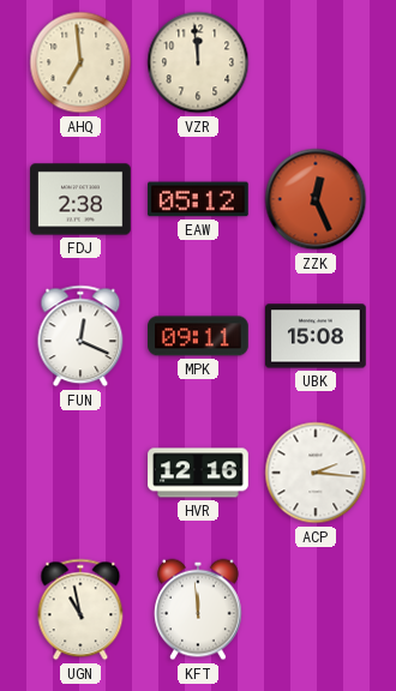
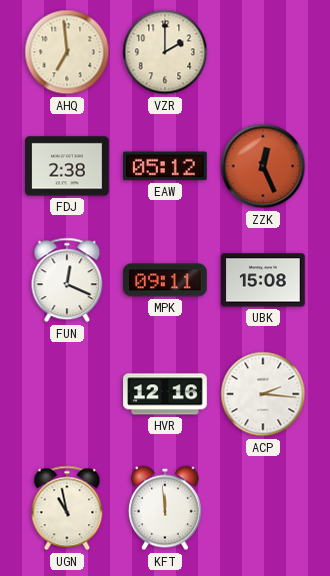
VZR: 11:59 -> 2:00
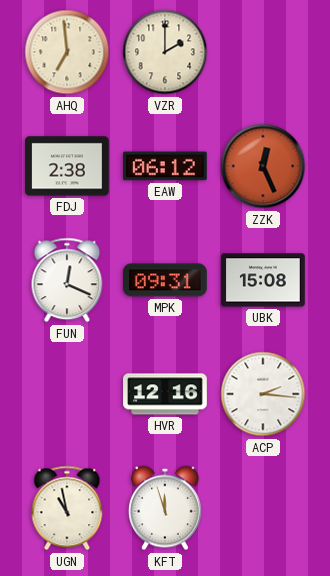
EAW: 05:12 -> 06:12
MPK: 09:11 -> 09:31
KFT: 11:59 -> 11:57
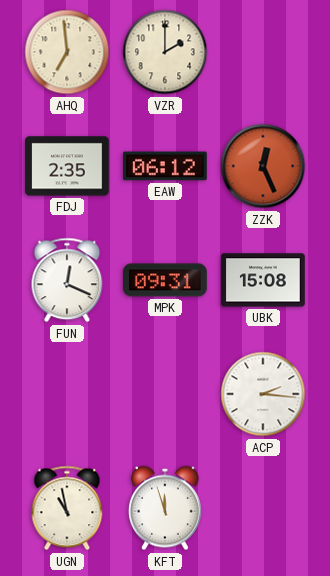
FDJ: 2:38 -> 2:35
HVR: 12:16 -> none
